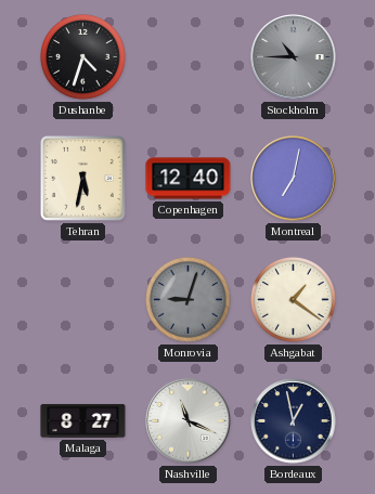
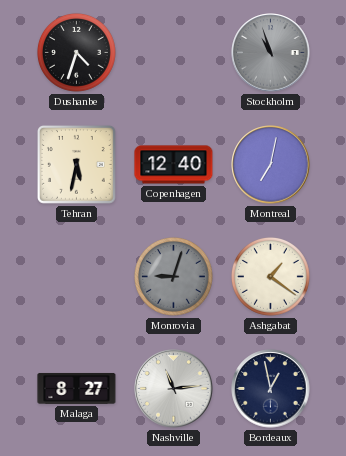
Stockholm: 10:45 -> 10:57
Nashville: 11:19 -> 11:14
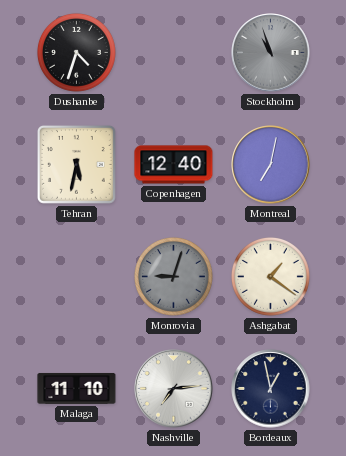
Malaga: 8:27 -> 11:10
Nashville: 11:14 -> 7:14
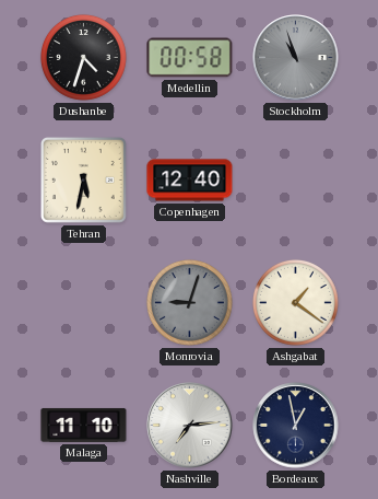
Medellin: none -> 00:58
Montreal: 7:02 -> none
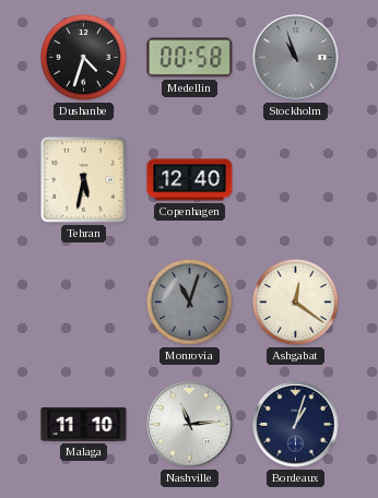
Monrovia: 9:03 -> 11:03
Ashgabat: 1:21 -> 12:21
Nashville: 7:14 -> 11:14
Bordeaux: 12:58 -> 1:03
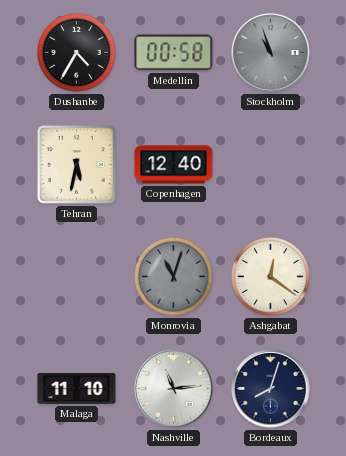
Dushanbe: 4:33 -> 4:35
Bordeaux: 1:03 -> 8:03
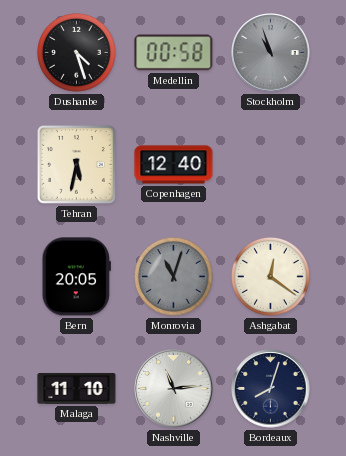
Dushanbe: 4:35 -> 4:27
Bern: none -> 20:05
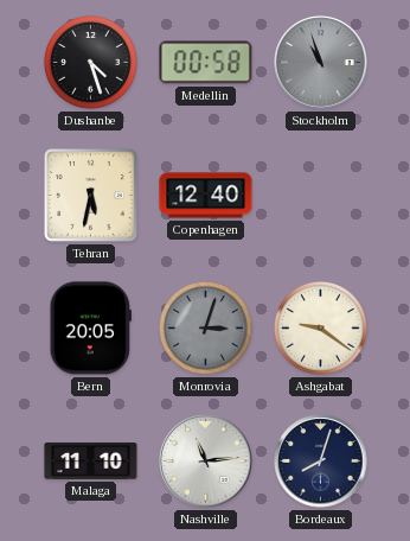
Monrovia: 11:03 -> 3:03
Ashgabat: 12:21 -> 9:21
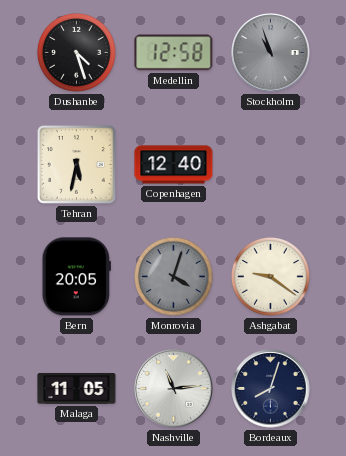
Medellin: 00:58 -> 12:58
Monrovia: 3:03 -> 4:03
Malaga: 11:10 -> 11:05
